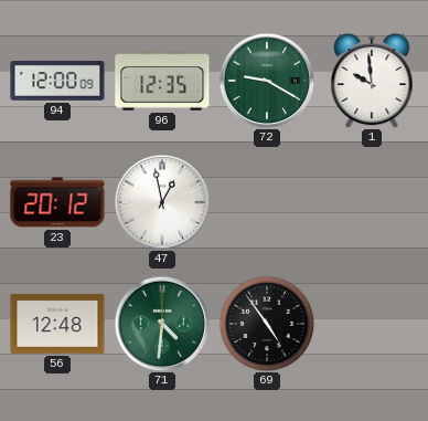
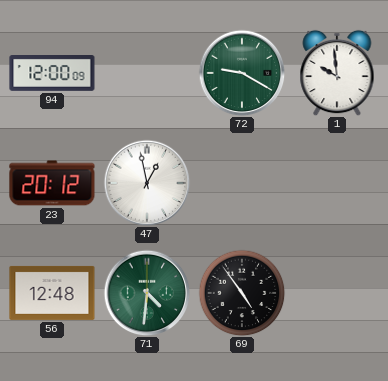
96: 12:35 -> none
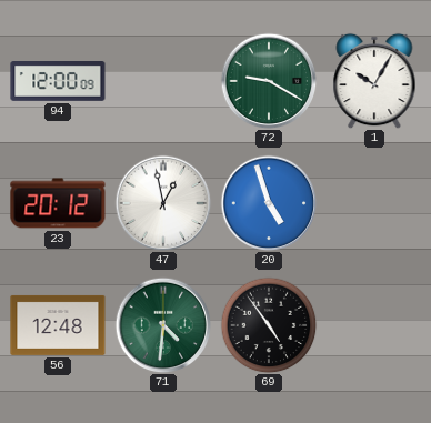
1: 9:59 -> 10:05
20: none -> 4:57
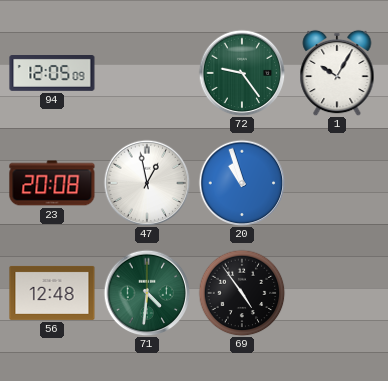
94: 12:00 -> 12:05
72: 9:20 -> 9:24
23: 20:12 -> 20:08
20: 4:57 -> 10:57
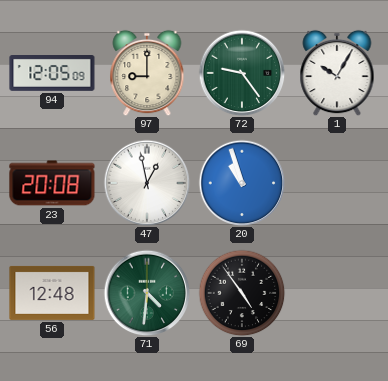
97: none -> 9:00
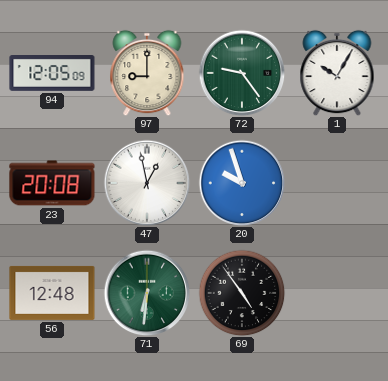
20: 10:57 -> 9:57
71: 4:31 -> 6:31
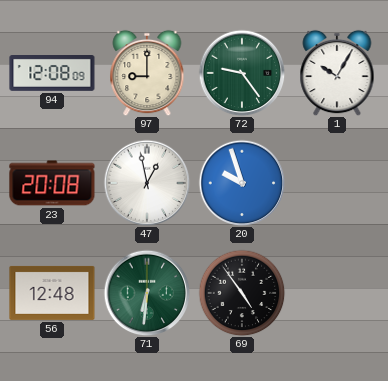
94: 12:05 -> 12:08
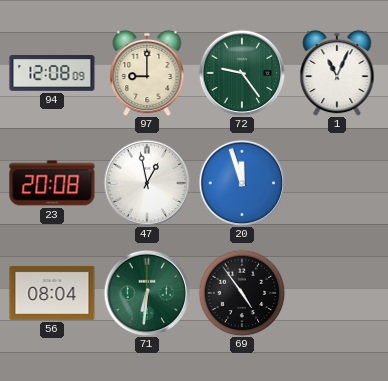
1: 10:05 -> 11:04
20: 9:57 -> 11:57
56: 12:48 -> 08:04
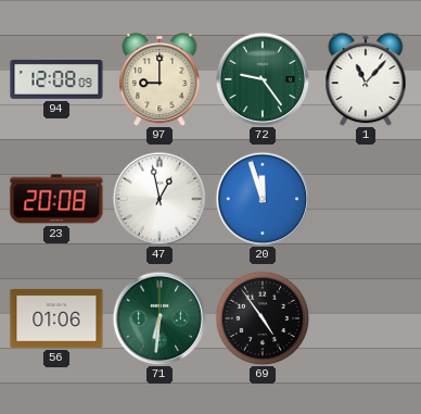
1: 11:04 -> 11:07
56: 08:04 -> 01:06
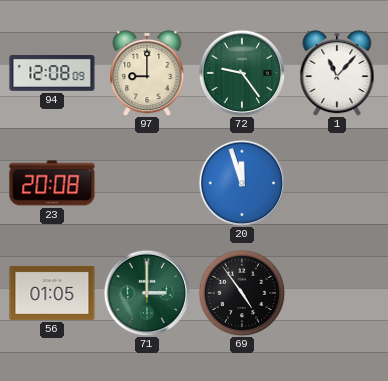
47: 12:58 -> none
56: 01:06 -> 01:05
71: 6:31 -> 3:00
